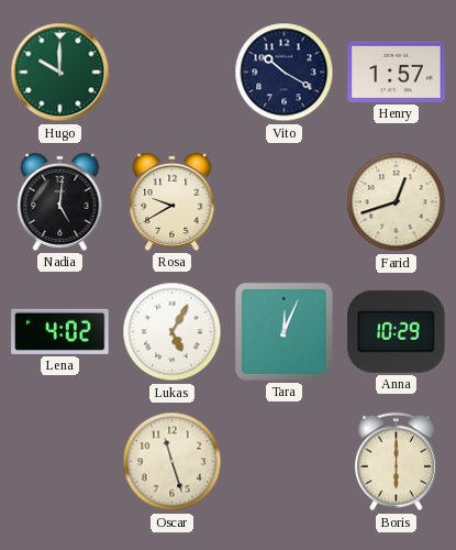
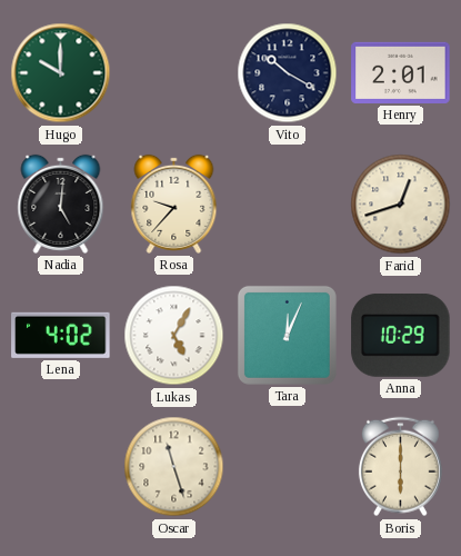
Henry: 1:57 -> 2:01
Rosa: 9:40 -> 9:37
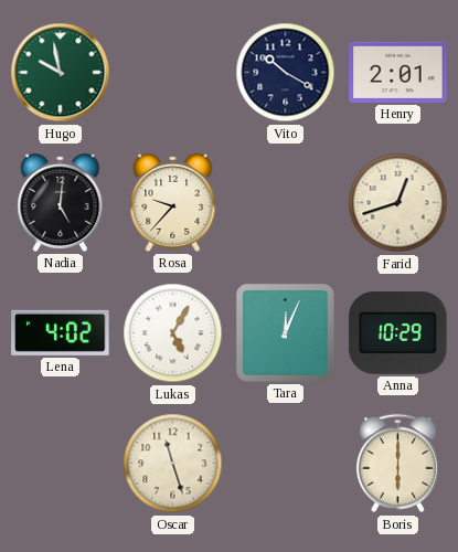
Hugo: 10:00 -> 9:58
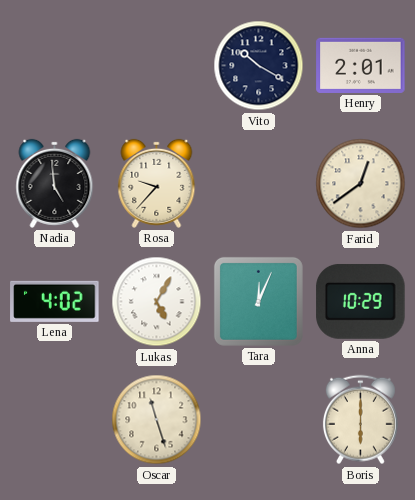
Hugo: 9:58 -> none
Nadia: 5:01 -> 4:59
Farid: 12:42 -> 12:39
